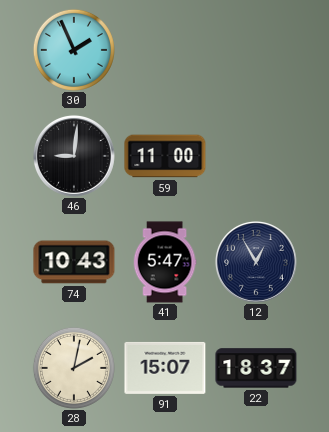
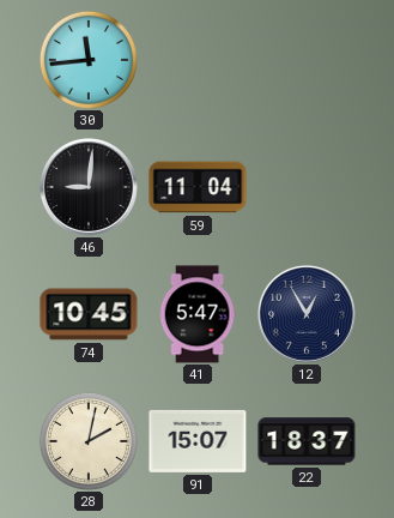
30: 1:56 -> 11:44
59: 11:00 -> 11:04
74: 10:43 -> 10:45
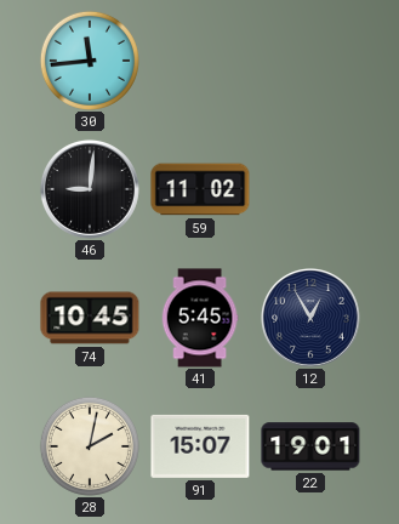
59: 11:04 -> 11:02
41: 5:47 -> 5:45
22: 18:37 -> 19:01
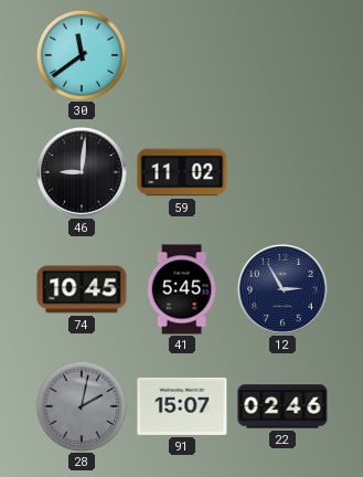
30: 11:44 -> 11:39
12: 12:55 -> 2:55
28 dial: cream -> grey
22: 19:01 -> 02:46
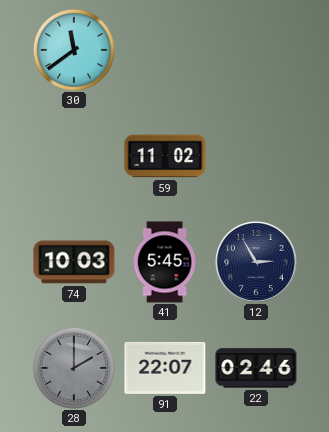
46: 9:01 -> none
74: 10:45 -> 10:03
28: 2:02 -> 2:00
91: 15:07 -> 22:07
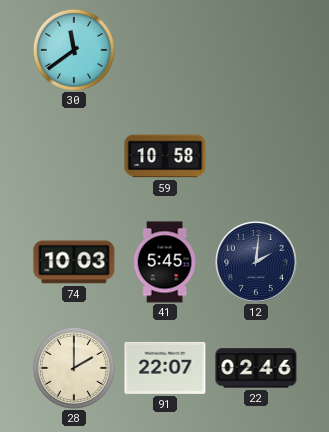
59: 11:02 -> 10:58
12: 2:55 -> 2:01
28 dial: grey -> cream
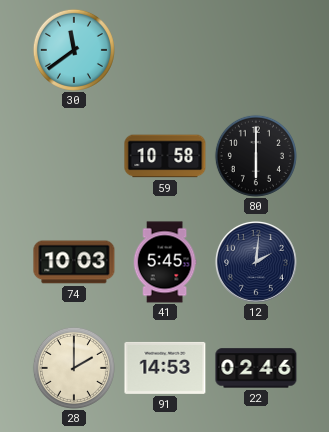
80: none -> 6:00
91: 22:07 -> 14:53
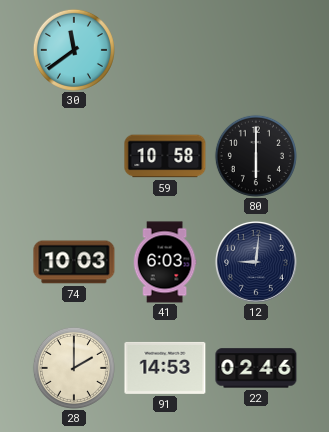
41: 5:45 -> 6:03
12: 2:01 -> 9:01
